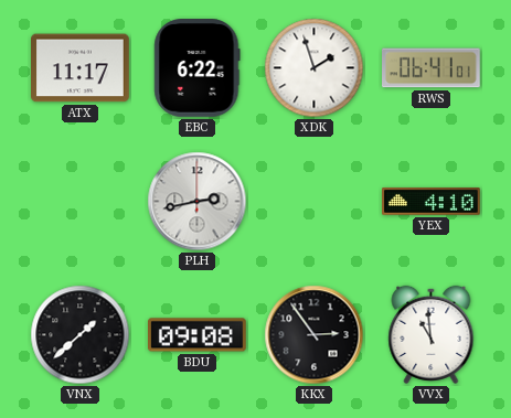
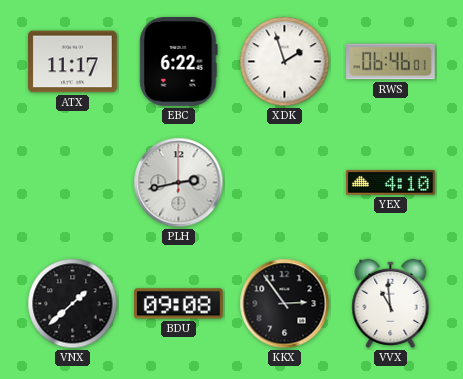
RWS: 06:41 -> 06:46
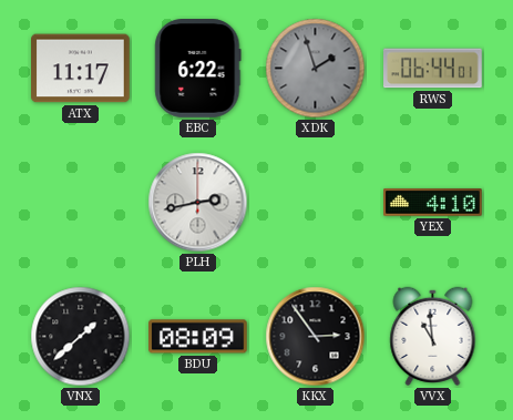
XDK dial: white -> grey
RWS: 06:46 -> 06:44
BDU: 09:08 -> 08:09
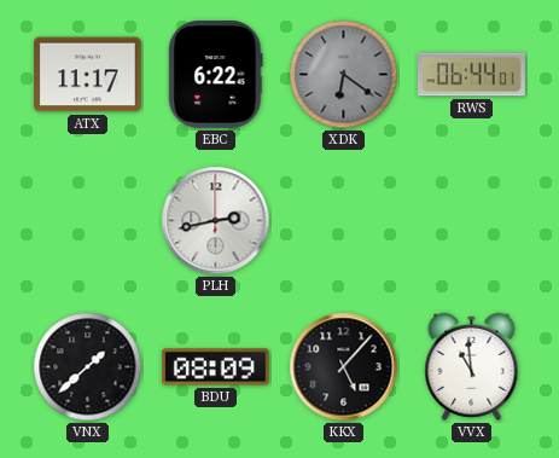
XDK: 1:57 -> 6:21
YEX: 4:10 -> none
KKX: 2:54 -> 5:07
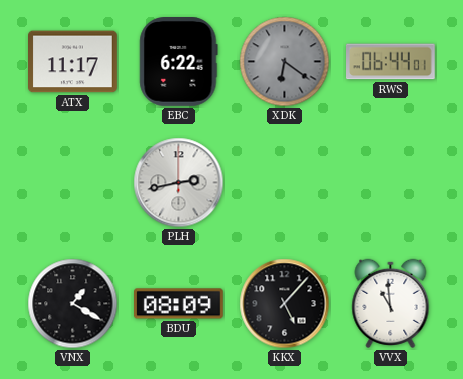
VNX: 1:38 -> 1:20
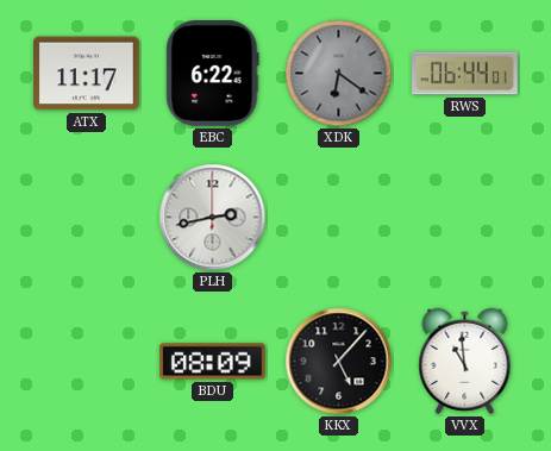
VNX: 1:20 -> none
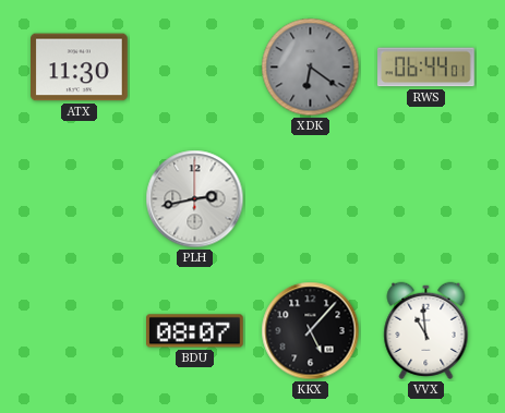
ATX: 11:17 -> 11:30
EBC: 6:22 -> none
BDU: 08:09 -> 08:07
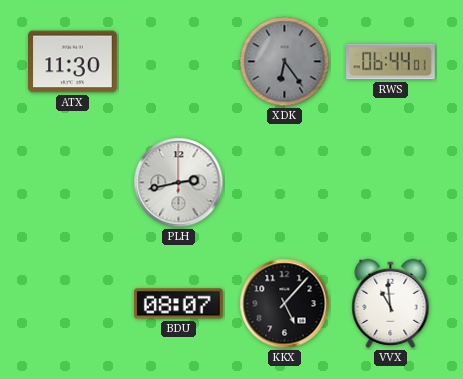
XDK: 6:21 -> 6:24
